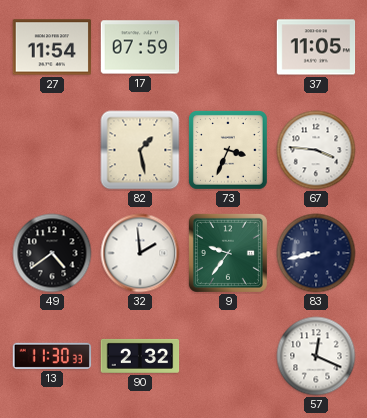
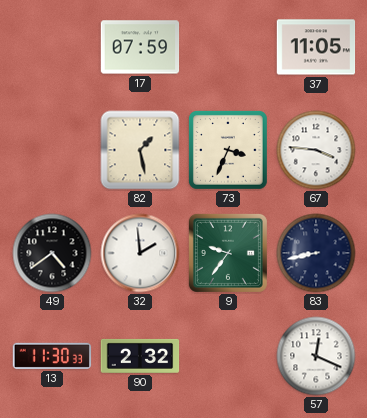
27: 11:54 -> none
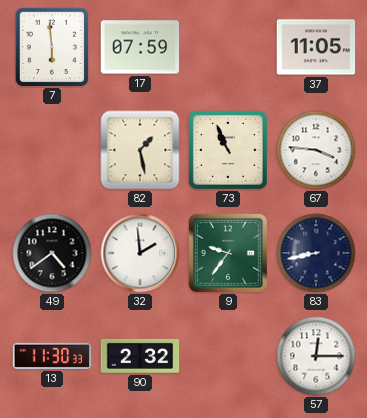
7: none -> 5:59
73: 3:34 -> 10:56
57: 12:19 -> 12:15
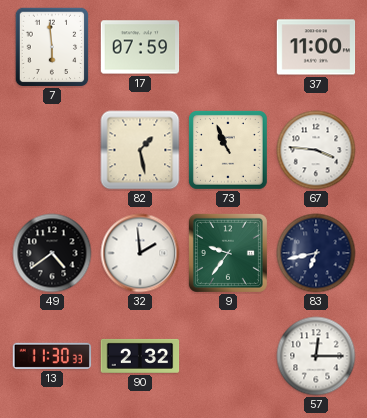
37: 11:05 -> 11:00
83: 8:43 -> 6:43
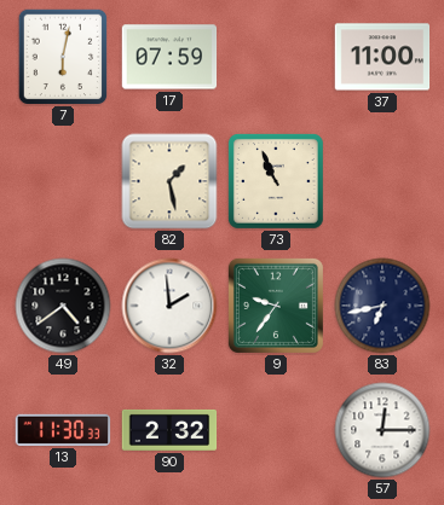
7: 5:59 -> 6:02
67: 3:46 -> none
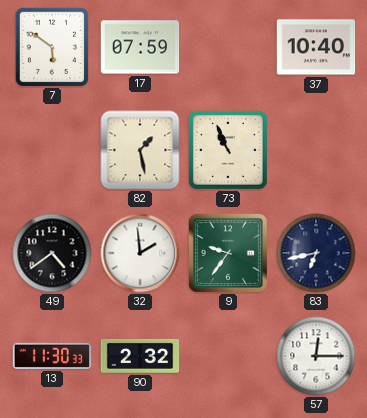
7: 6:02 -> 5:51
37: 11:00 -> 10:40
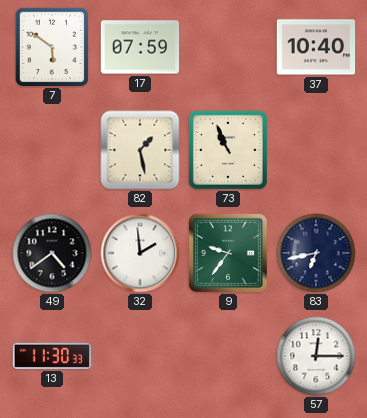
90: 2:32 -> none
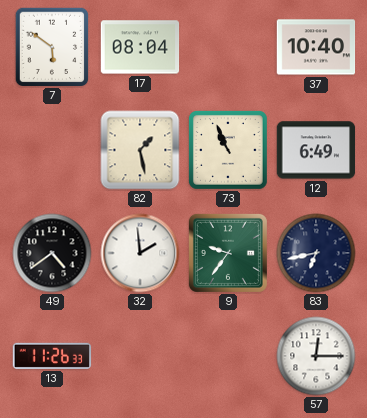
17: 07:59 -> 08:04
12: none -> 6:49
13: 11:30 -> 11:26
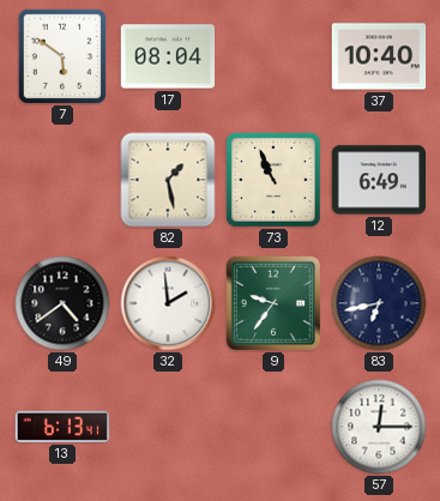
13: 11:26 -> 6:13
